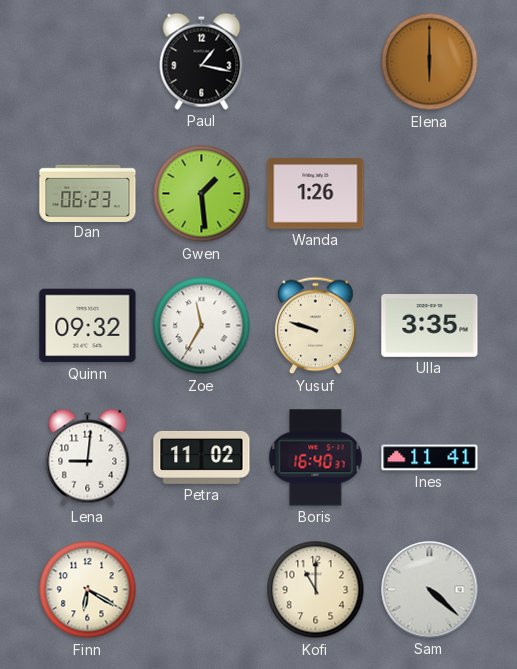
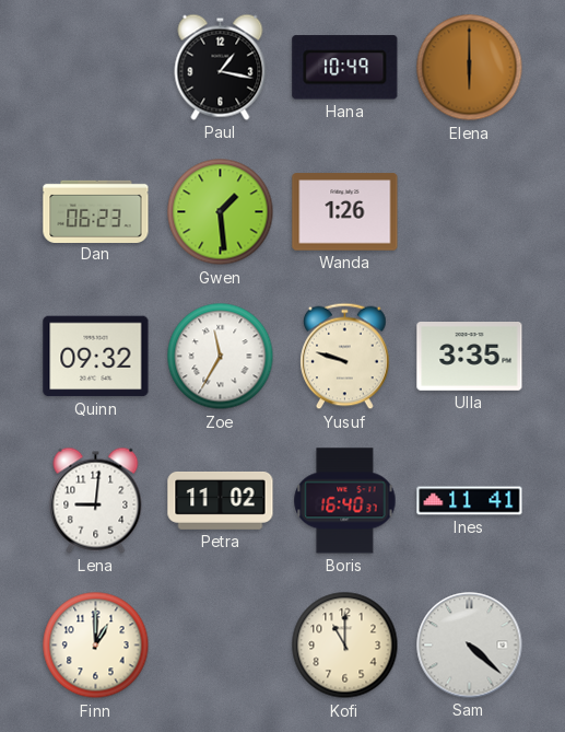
Hana: none -> 10:49
Finn: 6:20 -> 1:00
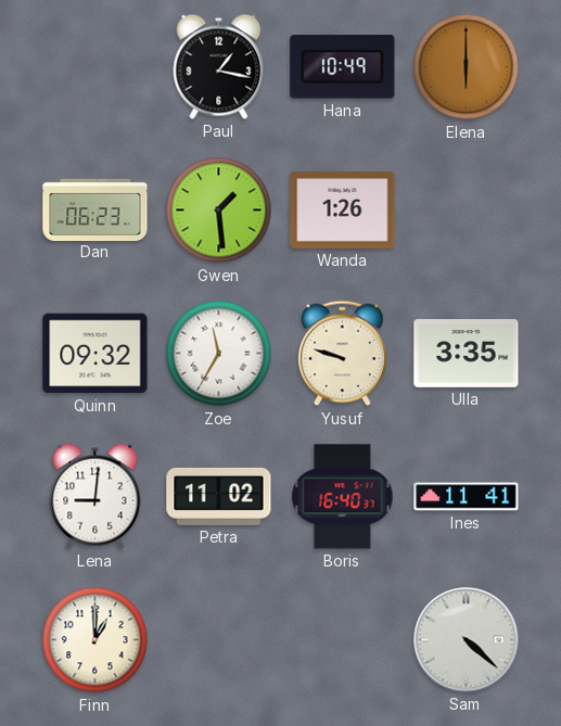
Kofi: 11:00 -> none
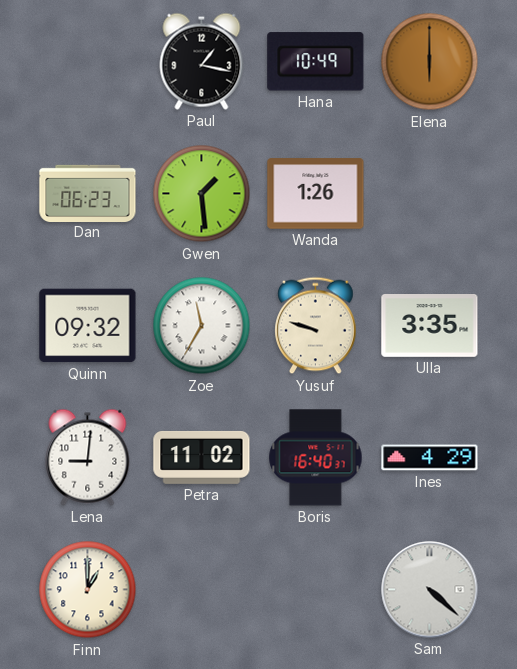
Ines: 11:41 -> 4:29
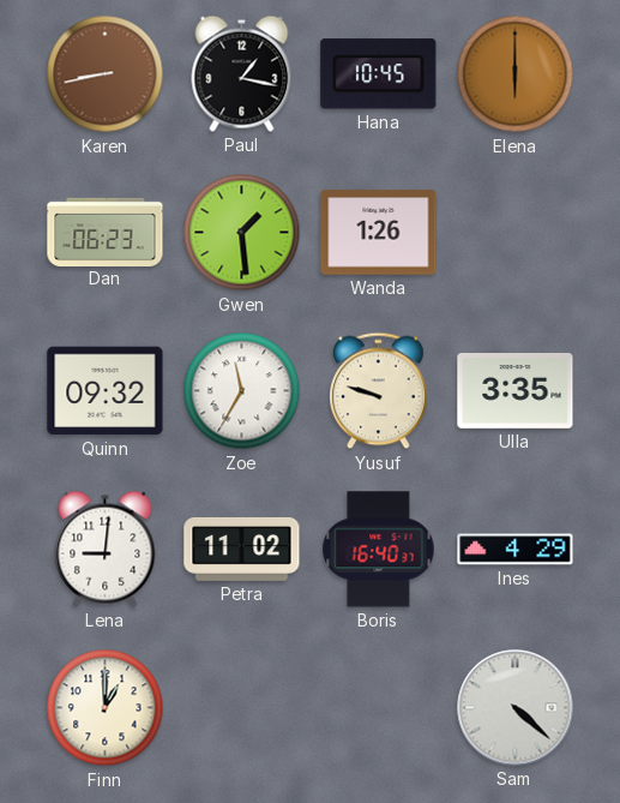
Karen: none -> 8:43
Hana: 10:49 -> 10:45
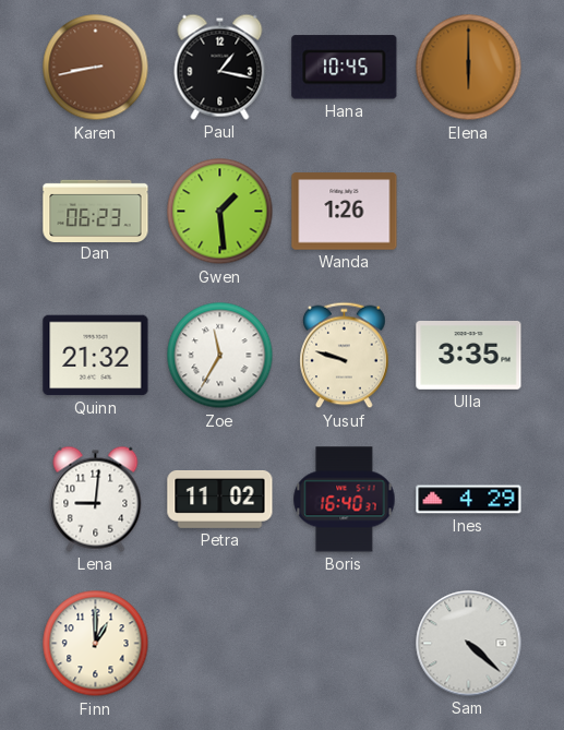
Quinn: 09:32 -> 21:32
